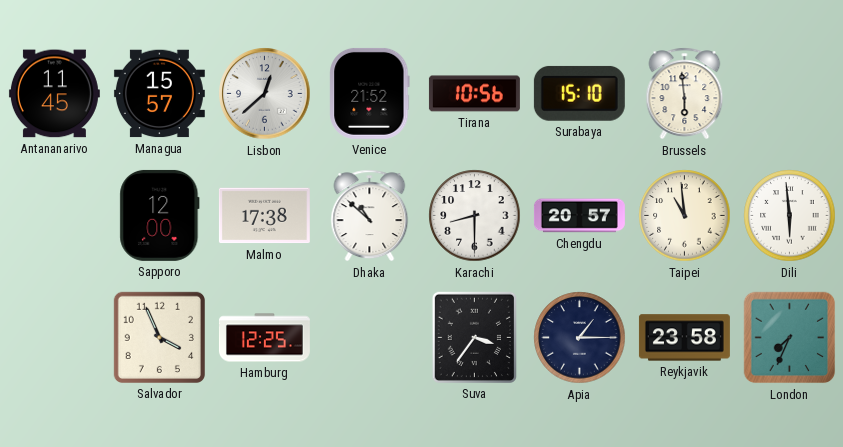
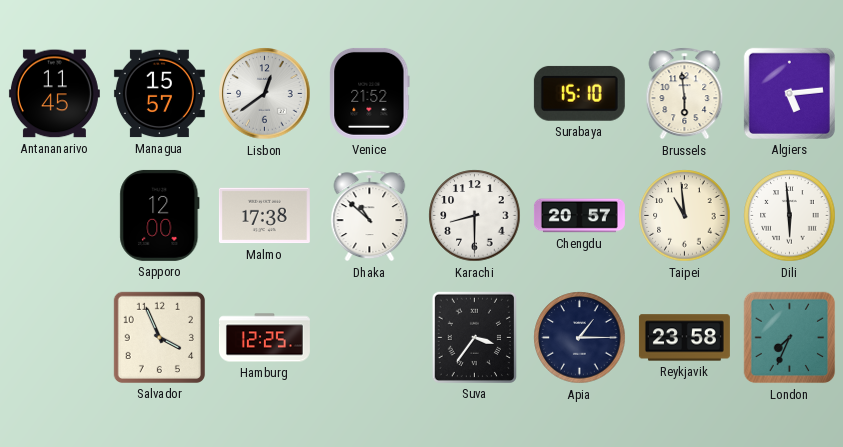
Lisbon: 12:38 -> 12:39
Tirana: 10:56 -> none
Algiers: none -> 5:14
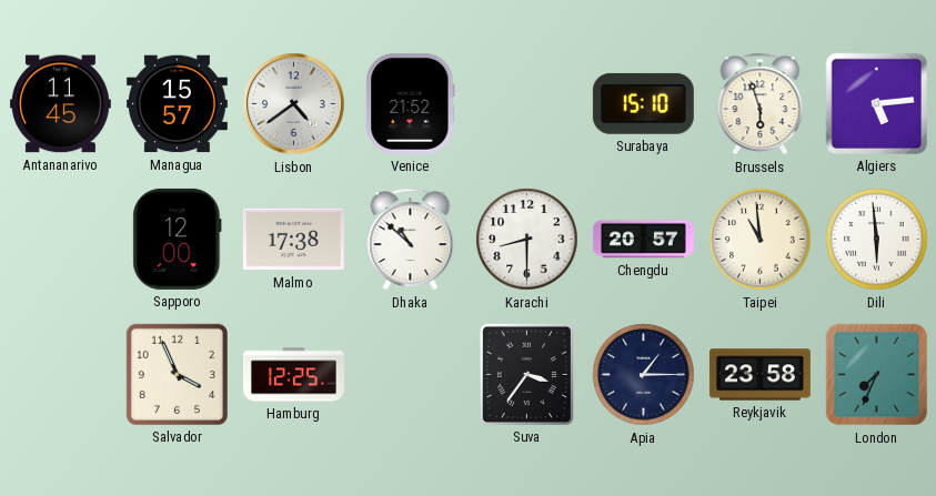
Lisbon: 12:39 -> 4:39
Brussels: 5:59 -> 5:57
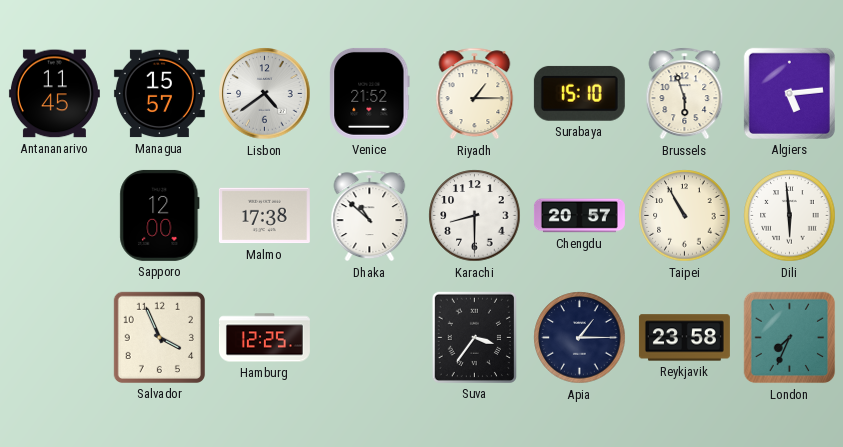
Riyadh: none -> 1:15
Taipei: 10:59 -> 10:55
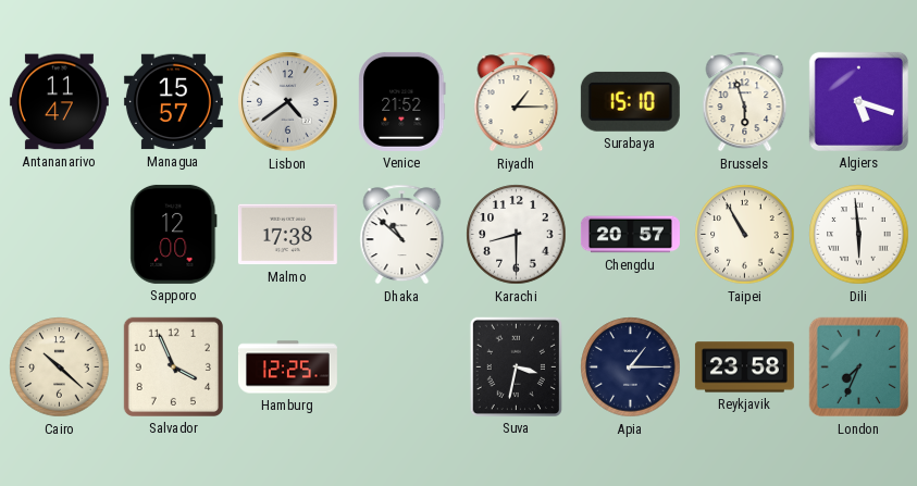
Antananarivo: 11:45 -> 11:47
Algiers: 5:14 -> 5:18
Cairo: none -> 10:22
Suva: 3:36 -> 3:32
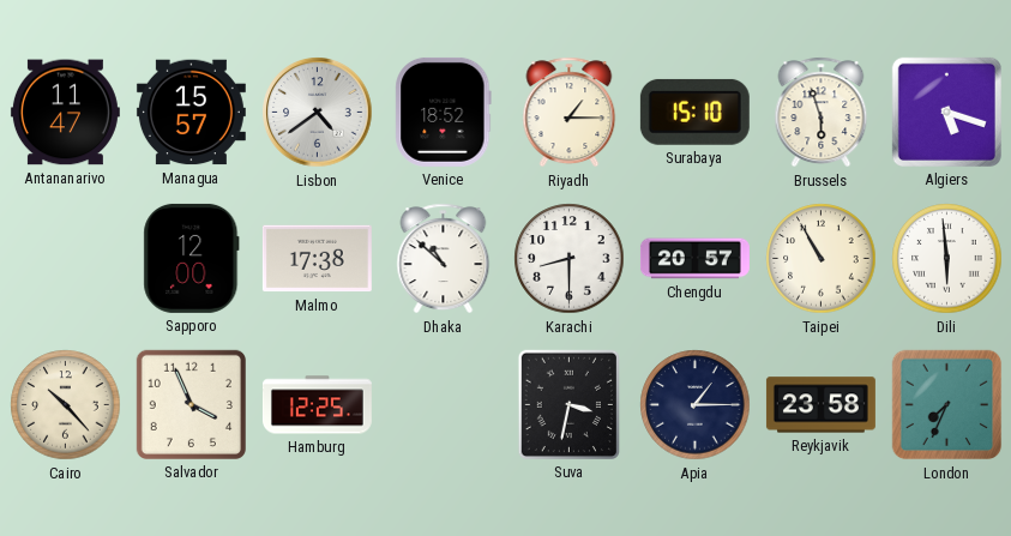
Venice: 21:52 -> 18:52
Cairo: 10:22 -> 10:23
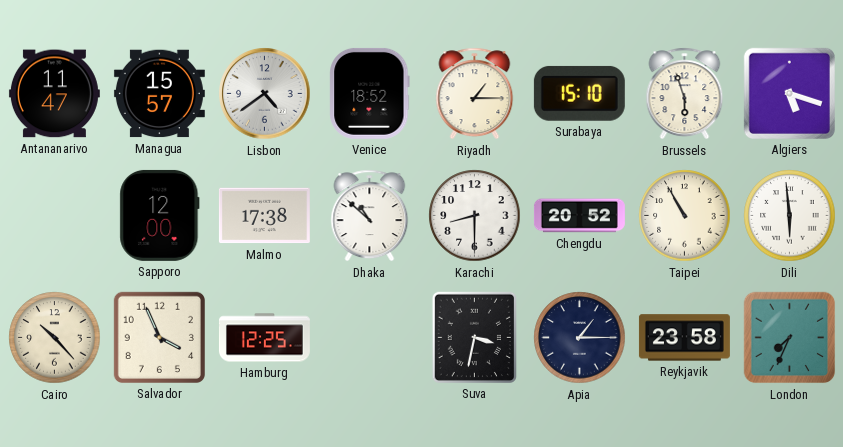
Chengdu: 20:57 -> 20:52
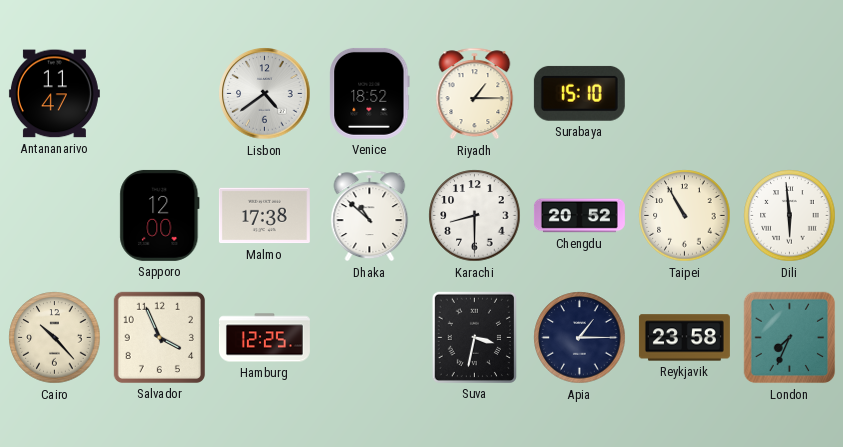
Managua: 15:57 -> none
Brussels: 5:57 -> none
Algiers: 5:18 -> none
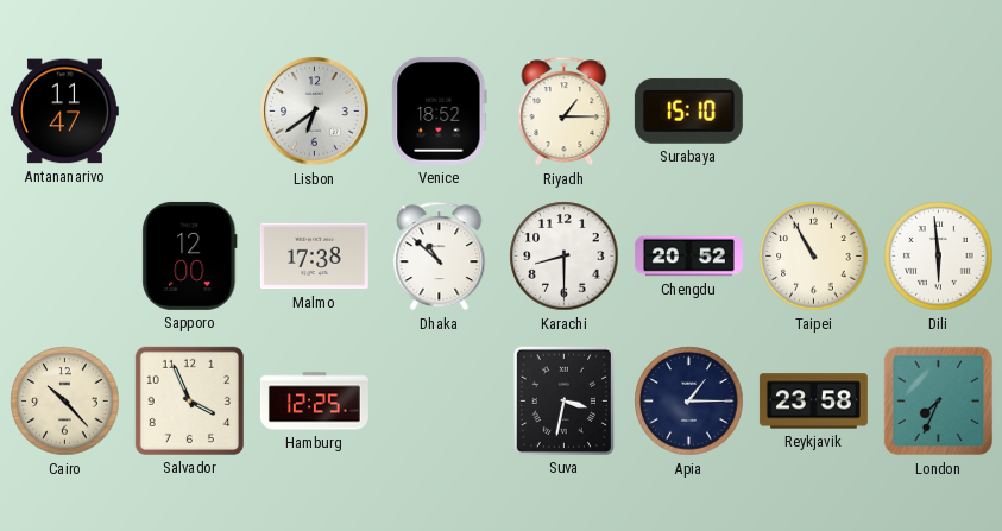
Lisbon: 4:39 -> 6:39
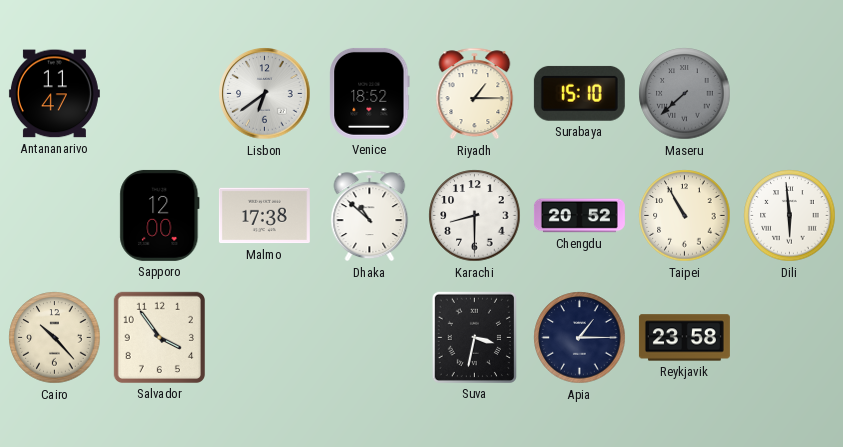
Maseru: none -> 7:38
Salvador: 3:56 -> 3:54
Hamburg: 12:25 -> none
London: 7:34 -> none
